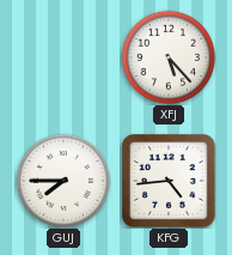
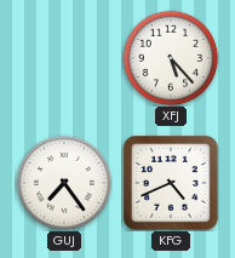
GUJ: 7:45 -> 7:24
KFG: 4:44 -> 4:41
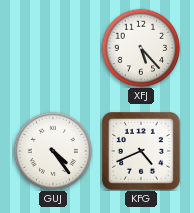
GUJ: 7:24 -> 4:24
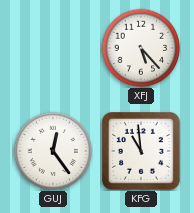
GUJ: 4:24 -> 12:24
KFG: 4:41 -> 10:59
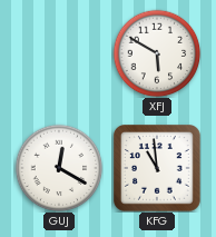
XFJ: 5:23 -> 5:50
GUJ: 12:24 -> 12:20
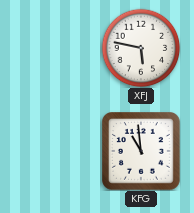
XFJ: 5:50 -> 5:47
GUJ: 12:20 -> none
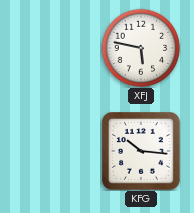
KFG: 10:59 -> 10:16
